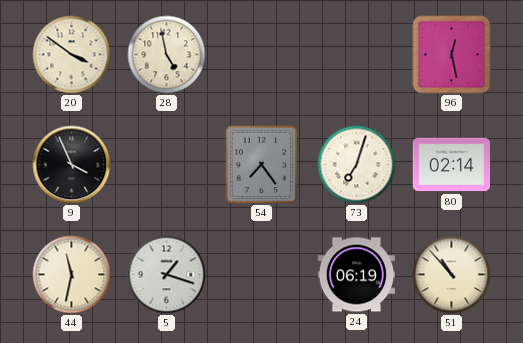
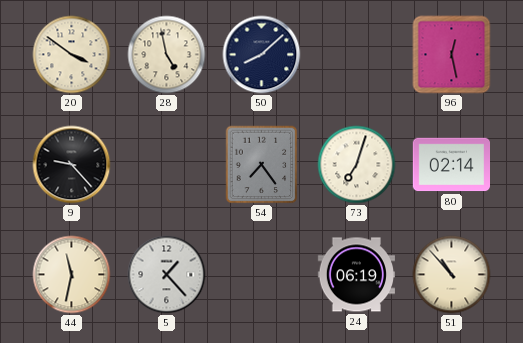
50: none -> 8:08
9: 3:56 -> 9:23
5: 1:18 -> 1:23
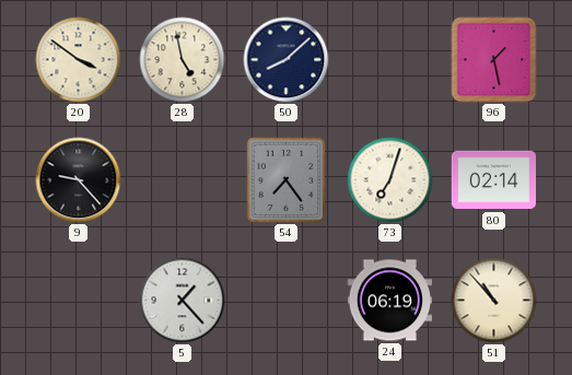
96: 12:28 -> 1:28
44: 11:32 -> none
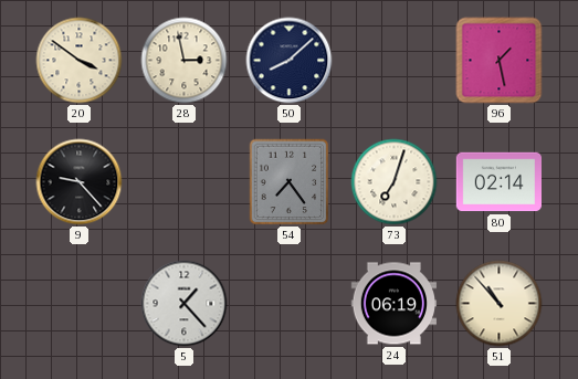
28: 4:58 -> 2:58
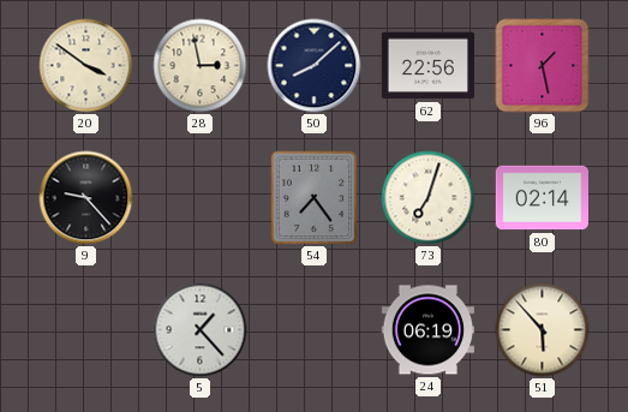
62: none -> 22:56
51: 10:53 -> 5:53
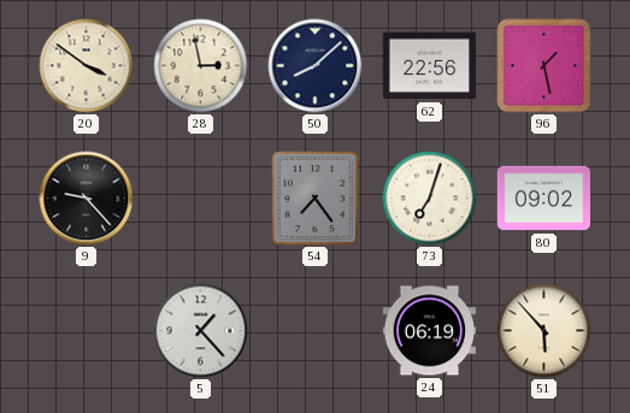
80: 02:14 -> 09:02
